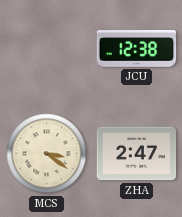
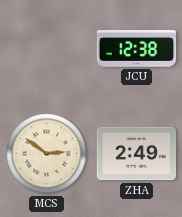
MCS: 3:21 -> 2:51
ZHA: 2:47 -> 2:49
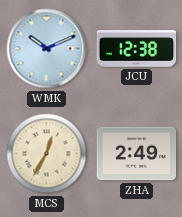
WMK: none -> 10:11
MCS: 2:51 -> 12:35
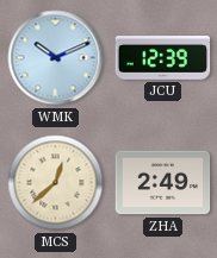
JCU: 12:38 -> 12:39
MCS: 12:35 -> 12:38
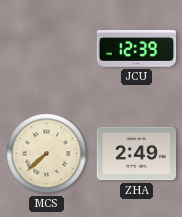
WMK: 10:11 -> none
MCS: 12:38 -> 7:38
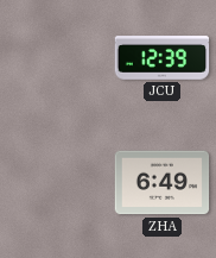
MCS: 7:38 -> none
ZHA: 2:49 -> 6:49
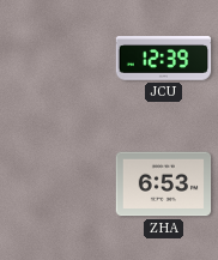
ZHA: 6:49 -> 6:53
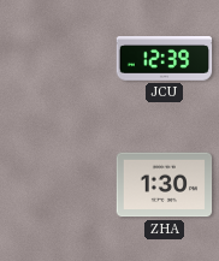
ZHA: 6:53 -> 1:30
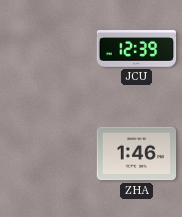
ZHA: 1:30 -> 1:46
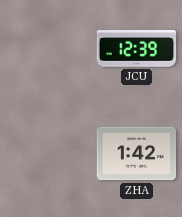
ZHA: 1:46 -> 1:42
